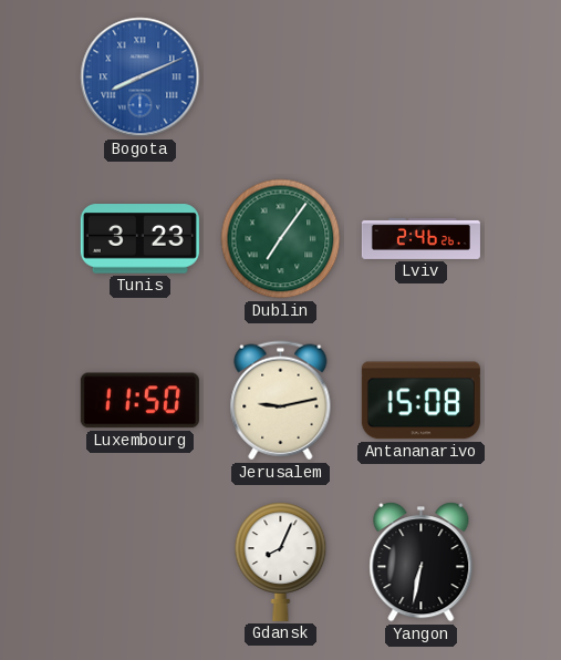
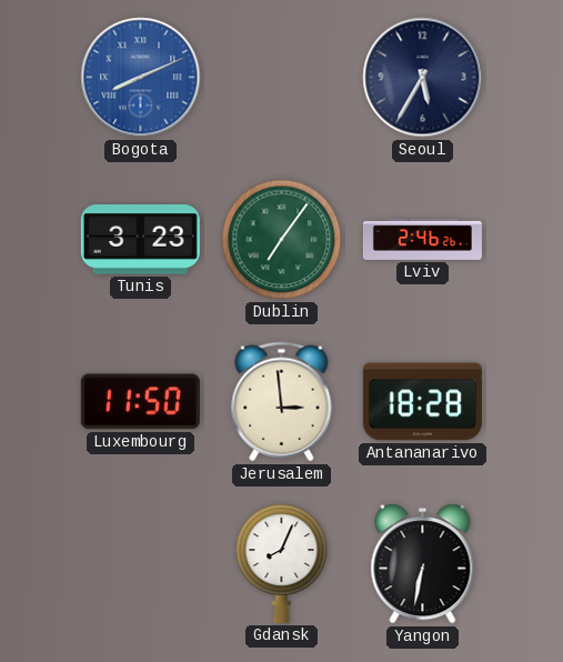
Seoul: none -> 5:35
Jerusalem: 9:13 -> 2:59
Antananarivo: 15:08 -> 18:28
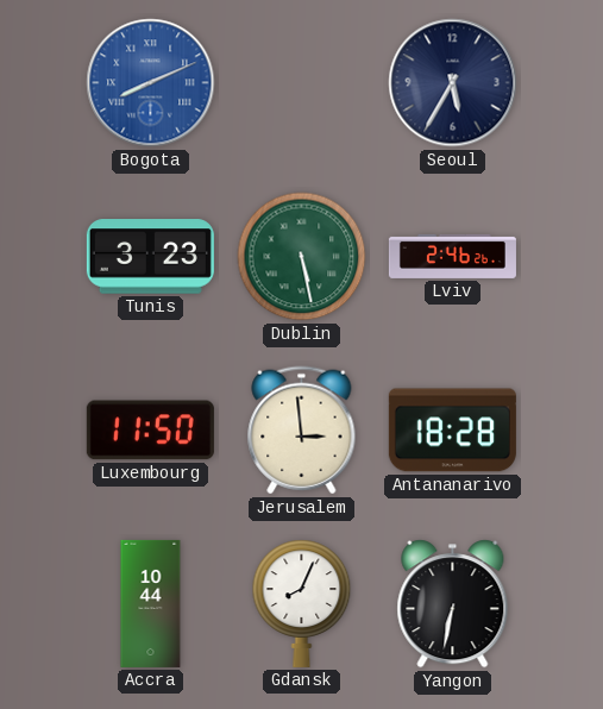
Dublin: 7:06 -> 5:28
Accra: none -> 10:44
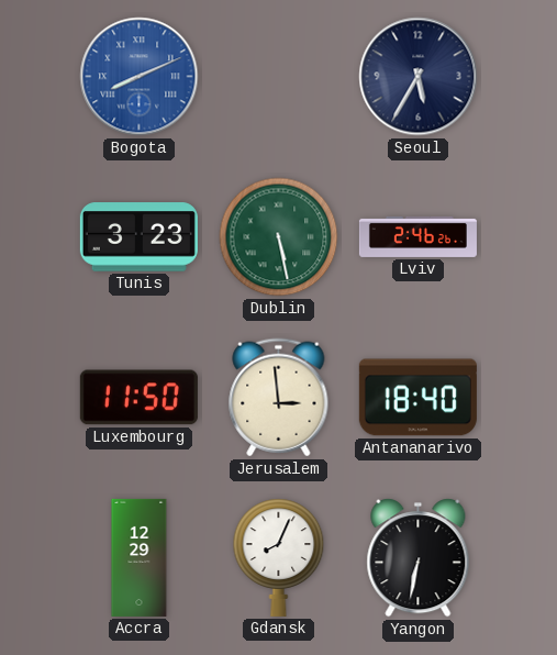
Antananarivo: 18:28 -> 18:40
Accra: 10:44 -> 12:29
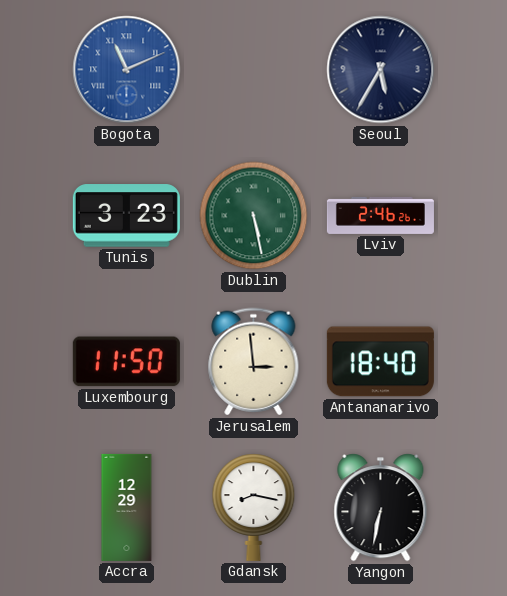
Bogota: 8:11 -> 11:11
Gdansk: 8:04 -> 8:17
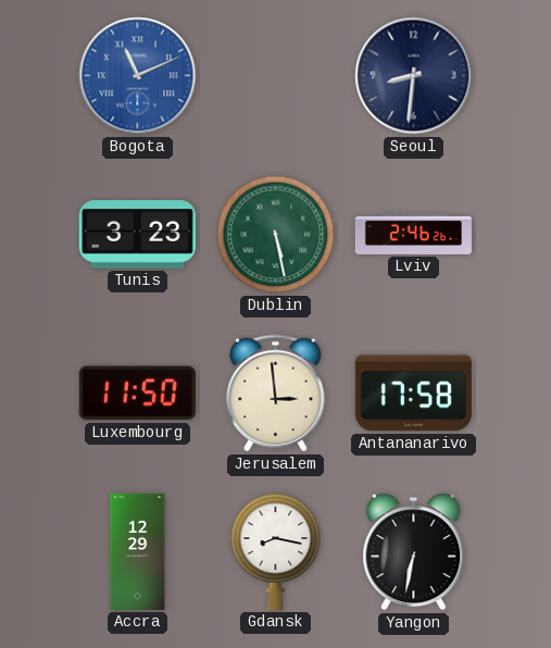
Seoul: 5:35 -> 8:31
Antananarivo: 18:40 -> 17:58
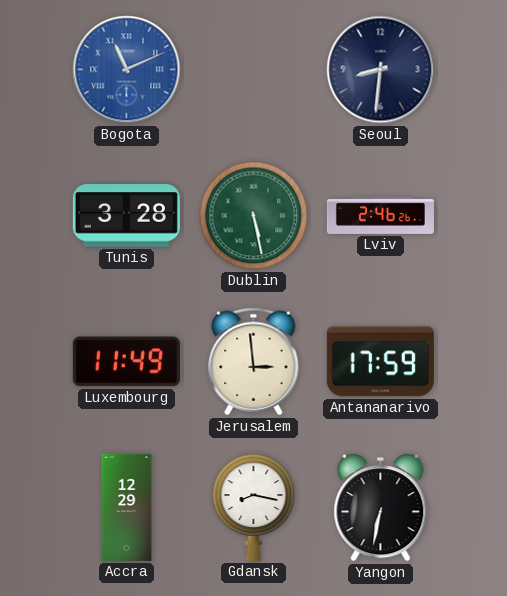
Tunis: 3:23 -> 3:28
Luxembourg: 11:50 -> 11:49
Antananarivo: 17:58 -> 17:59
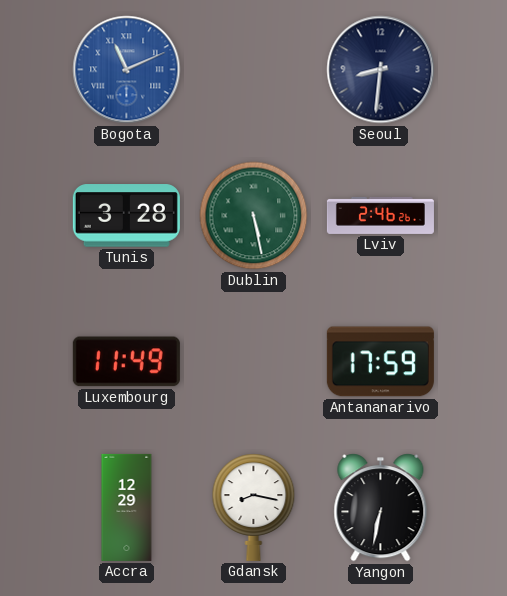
Jerusalem: 2:59 -> none
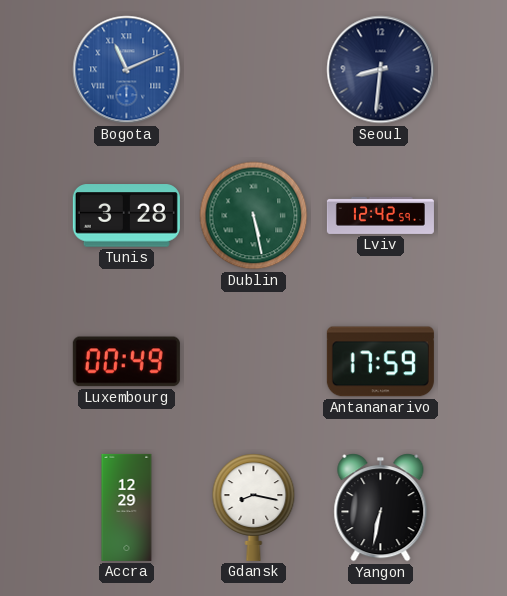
Lviv: 2:46 -> 12:42
Luxembourg: 11:49 -> 00:49
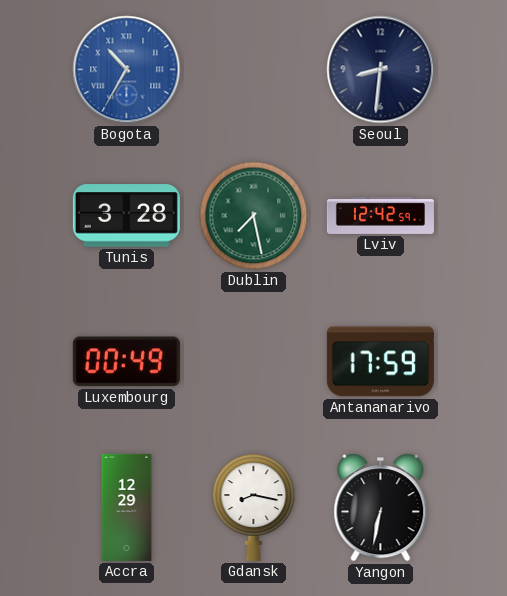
Bogota: 11:11 -> 10:35
Dublin: 5:28 -> 7:28
